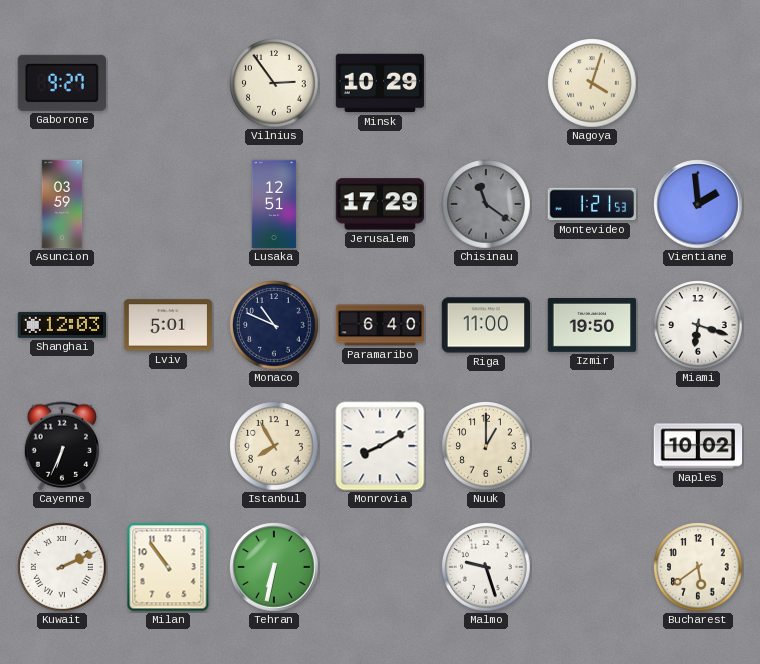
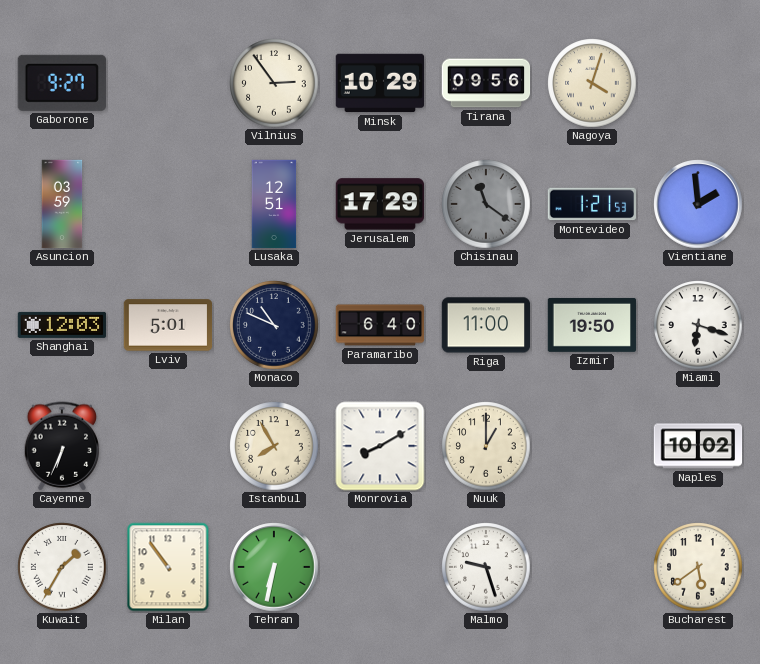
Tirana: none -> 09:56
Kuwait: 2:11 -> 1:35
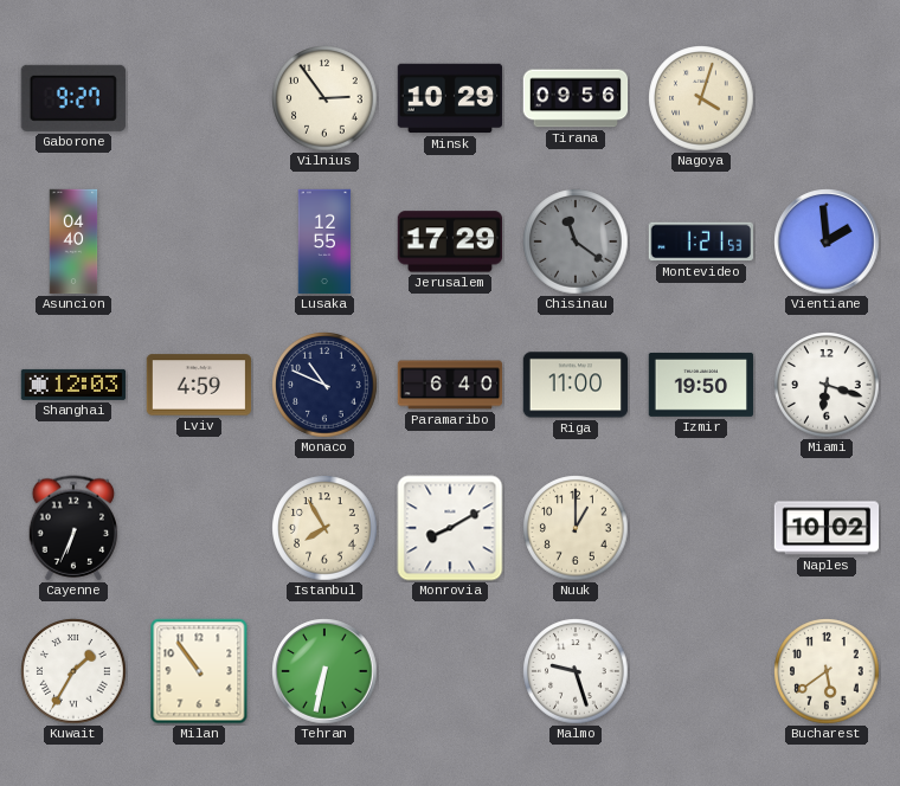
Asuncion: 03:59 -> 04:40
Lusaka: 12:51 -> 12:55
Lviv: 5:01 -> 4:59
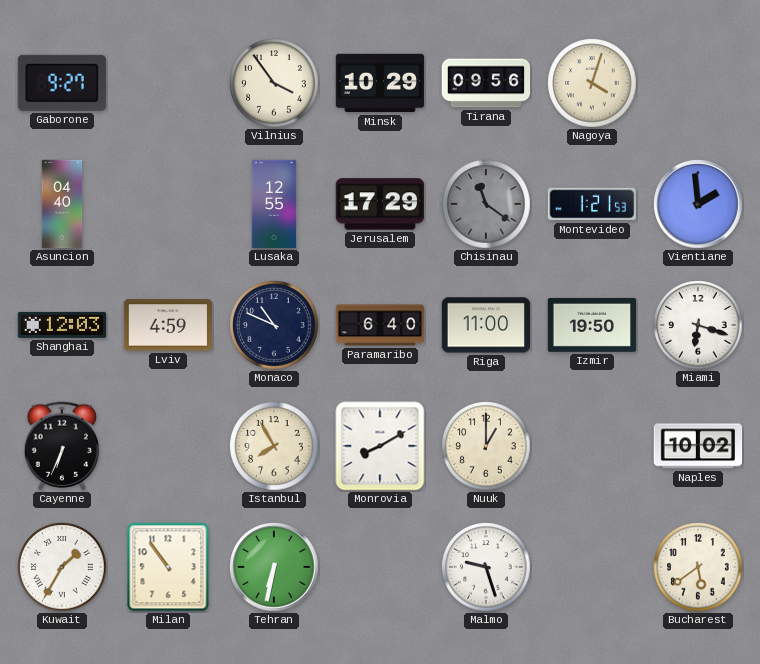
Vilnius: 2:54 -> 3:54
